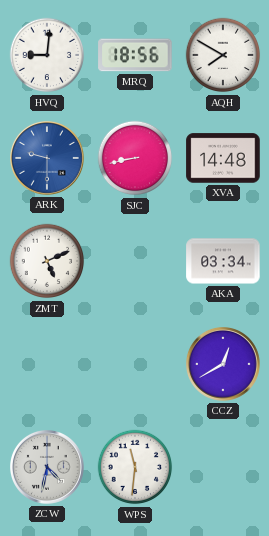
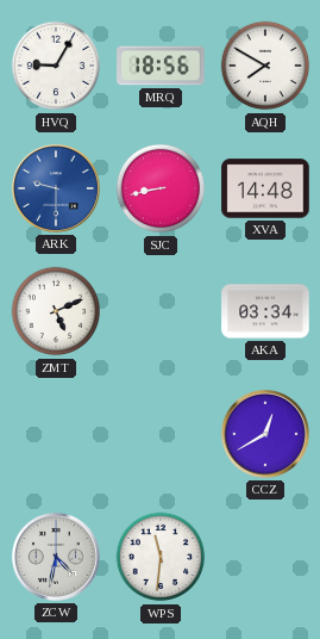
HVQ: 9:01 -> 9:05
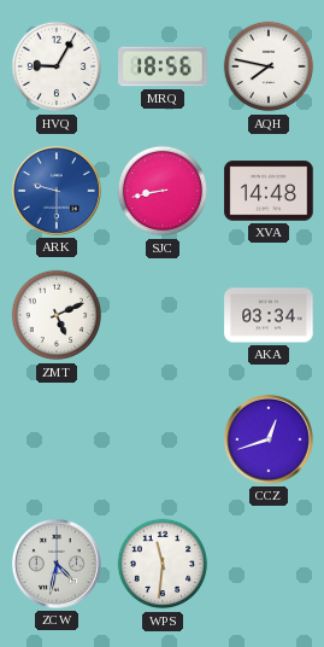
AQH: 7:50 -> 7:47
CCZ: 12:40 -> 12:42
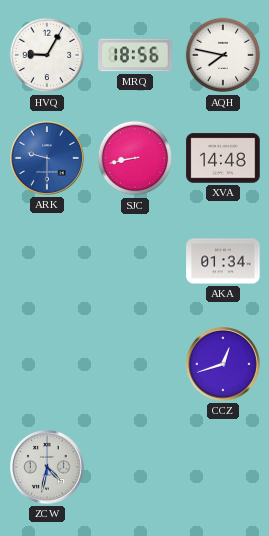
ZMT: 5:11 -> none
AKA: 03:34 -> 01:34
WPS: 11:31 -> none
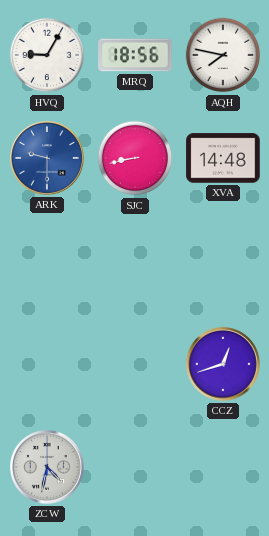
AKA: 01:34 -> none
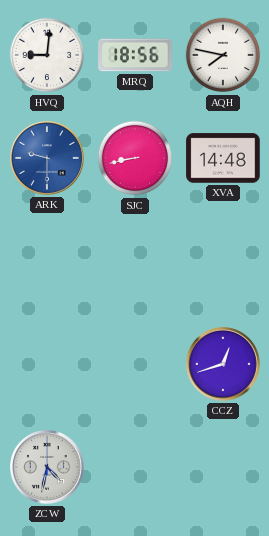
HVQ: 9:05 -> 9:01
